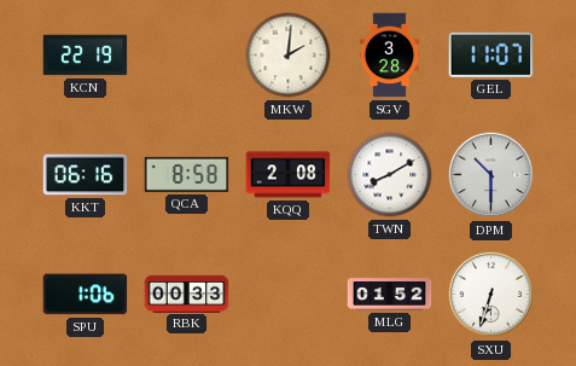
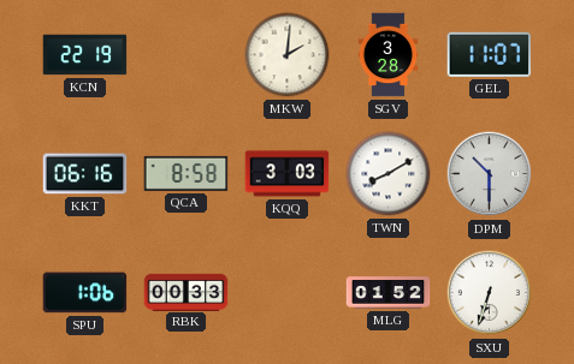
KQQ: 2:08 -> 3:03
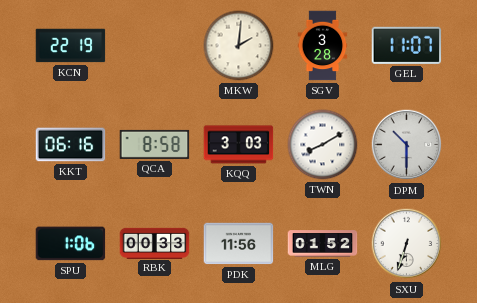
PDK: none -> 11:56
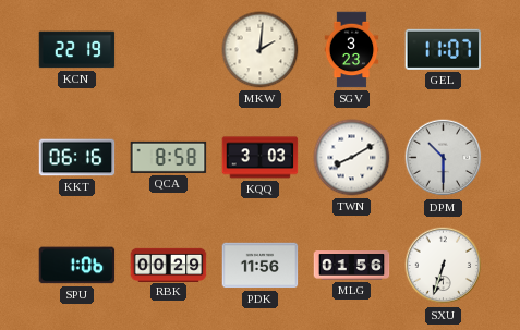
SGV: 3:28 -> 3:23
RBK: 00:33 -> 00:29
MLG: 01:52 -> 01:56
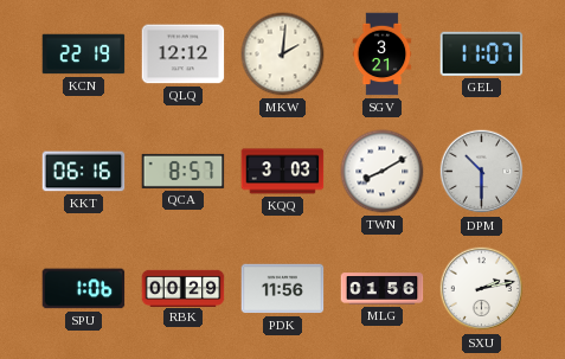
QLQ: none -> 12:12
SGV: 3:23 -> 3:21
QCA: 8:58 -> 8:57
SXU: 6:33 -> 2:13
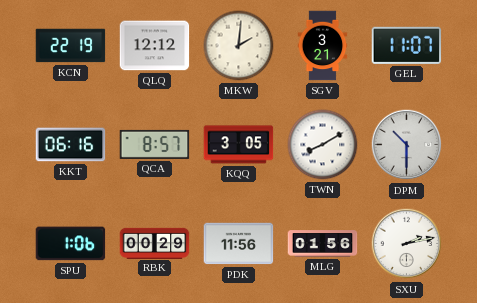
KQQ: 3:03 -> 3:05
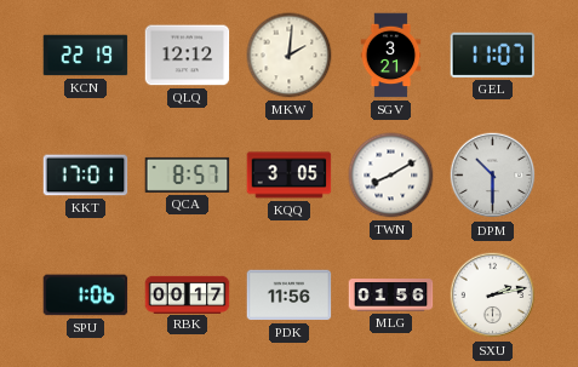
KKT: 06:16 -> 17:01
RBK: 00:29 -> 00:17
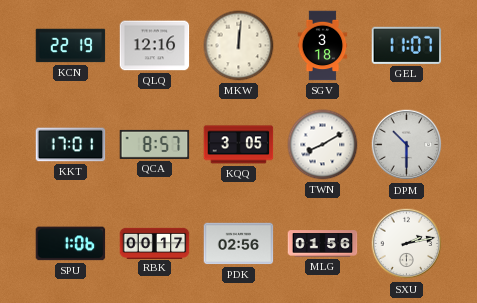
QLQ: 12:12 -> 12:16
MKW: 2:01 -> 12:01
SGV: 3:21 -> 3:18
PDK: 11:56 -> 02:56
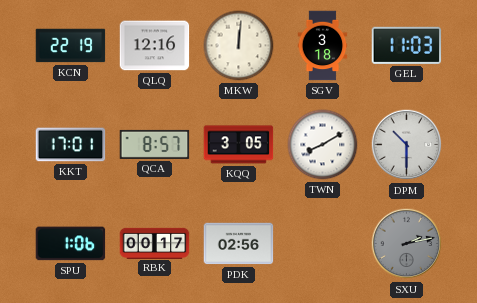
GEL: 11:07 -> 11:03
MLG: 01:56 -> none
SXU dial: white -> grey
